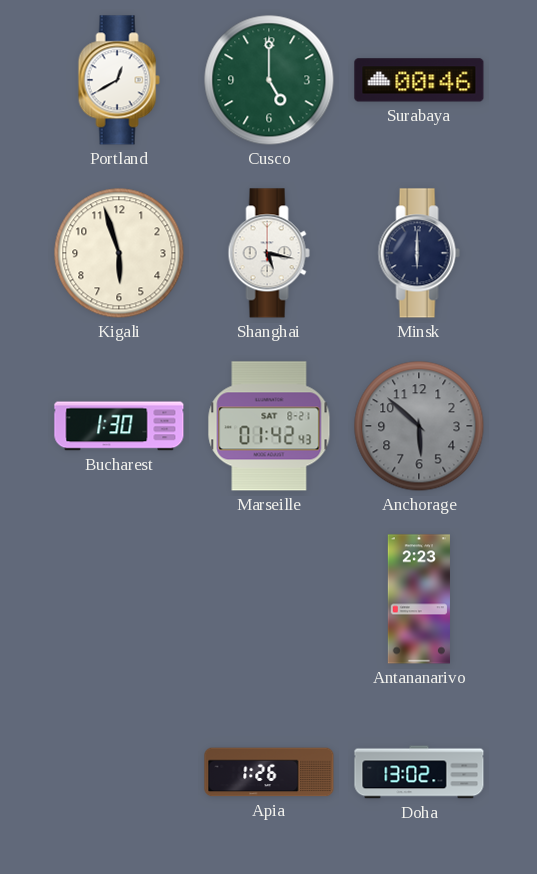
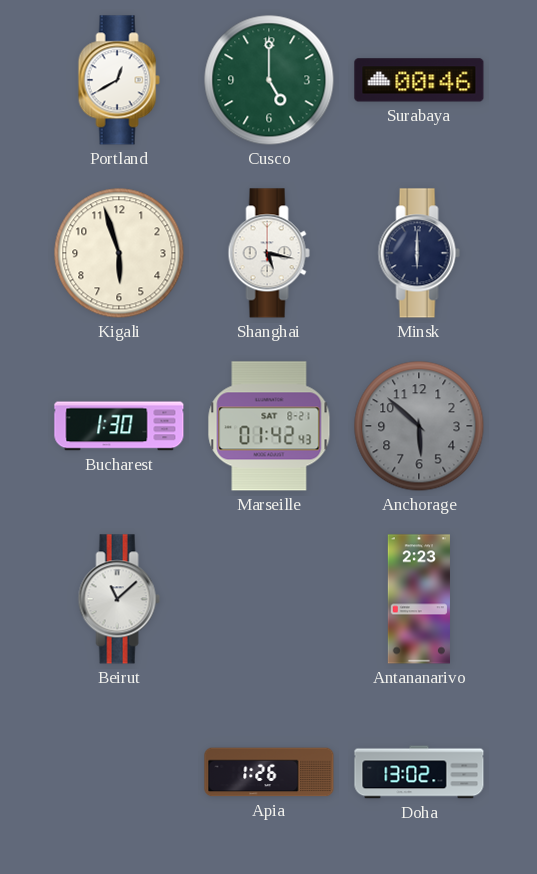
Beirut: none -> 11:08
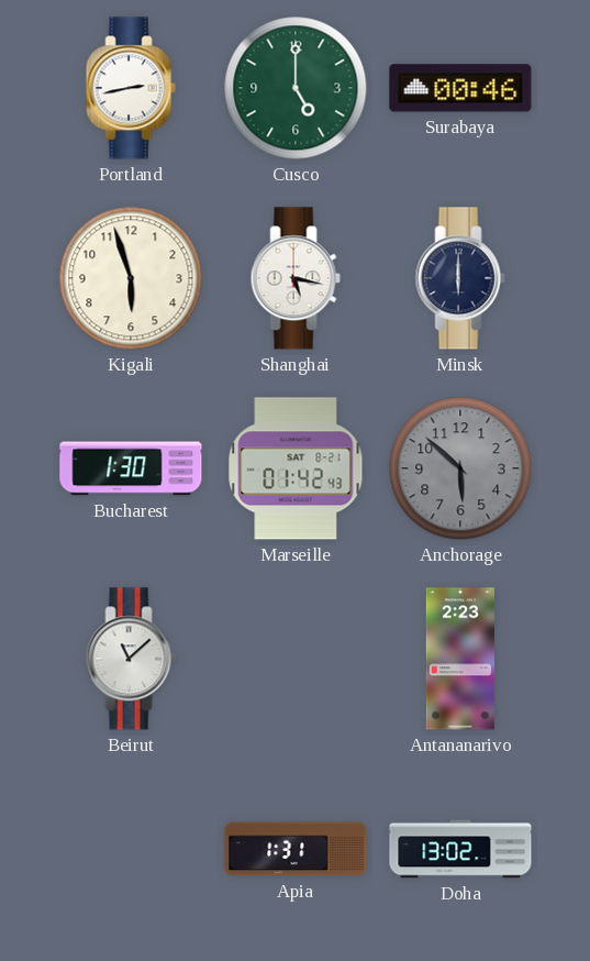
Portland: 12:40 -> 2:43
Apia: 1:26 -> 1:31
